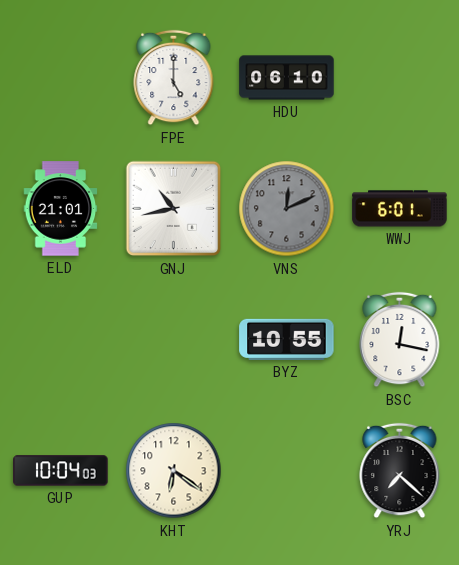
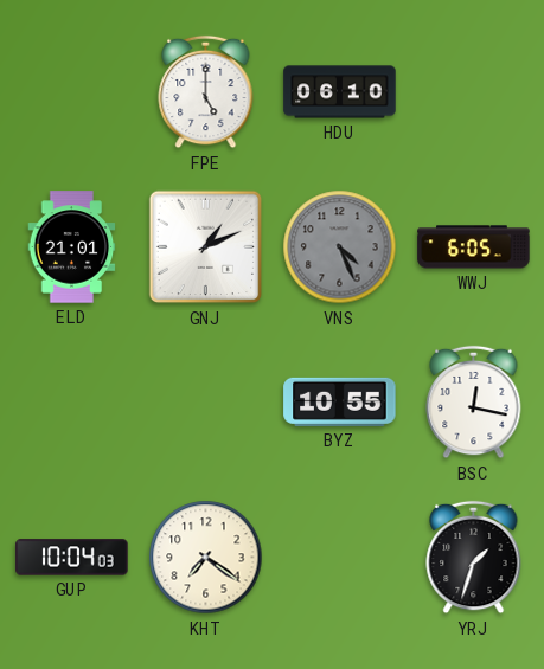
GNJ: 10:43 -> 1:11
VNS: 12:11 -> 4:26
WWJ: 6:01 -> 6:05
KHT: 6:21 -> 7:21
YRJ: 7:22 -> 1:33
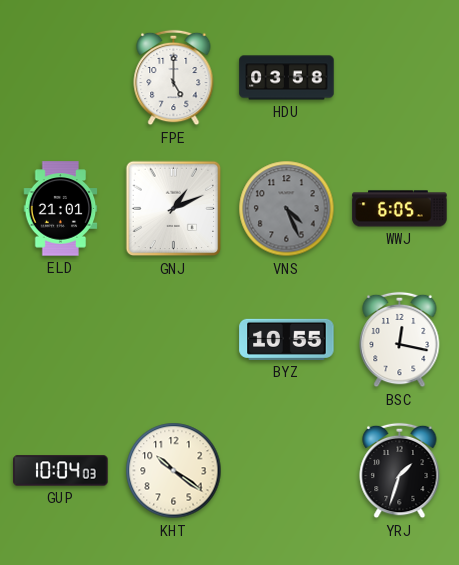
HDU: 06:10 -> 03:58
KHT: 7:21 -> 10:21
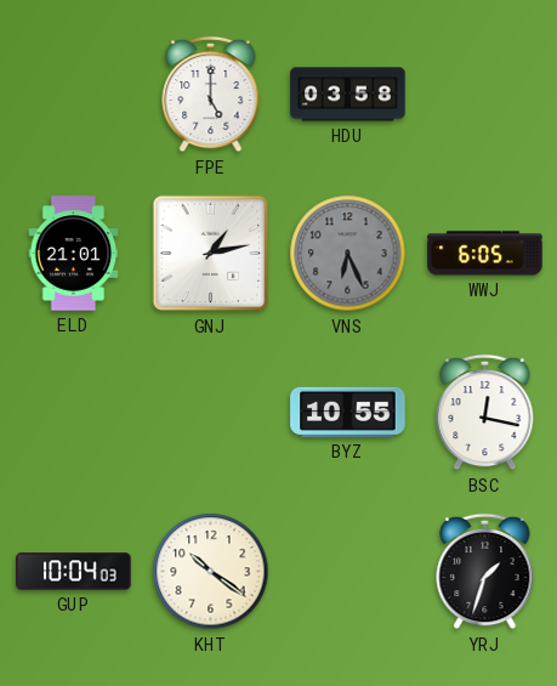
GNJ: 1:11 -> 1:13
VNS: 4:26 -> 6:26
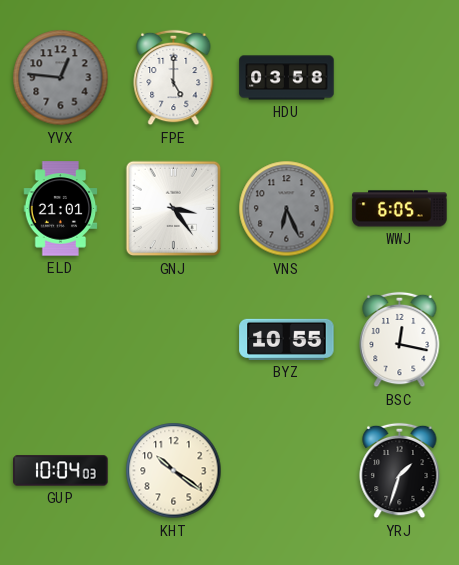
YVX: none -> 12:46
GNJ: 1:13 -> 3:24
